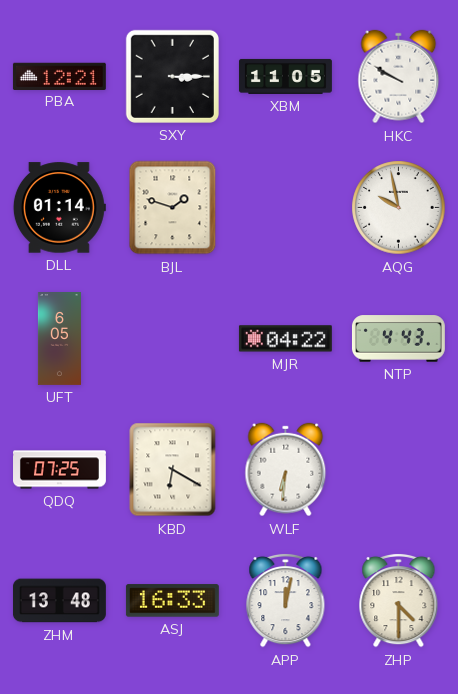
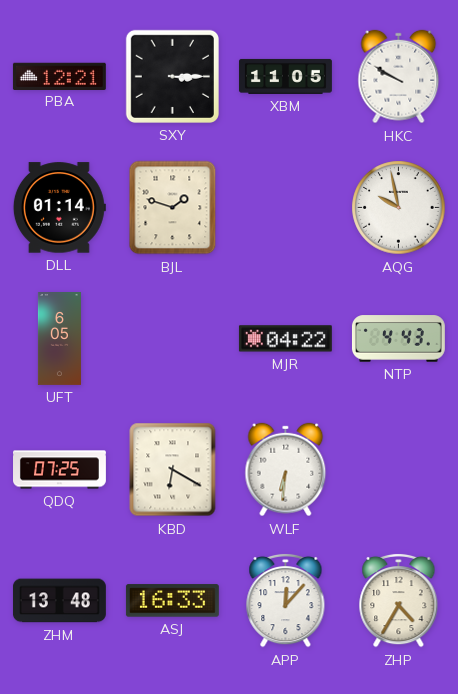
APP: 12:02 -> 12:07
ZHP: 4:30 -> 4:35
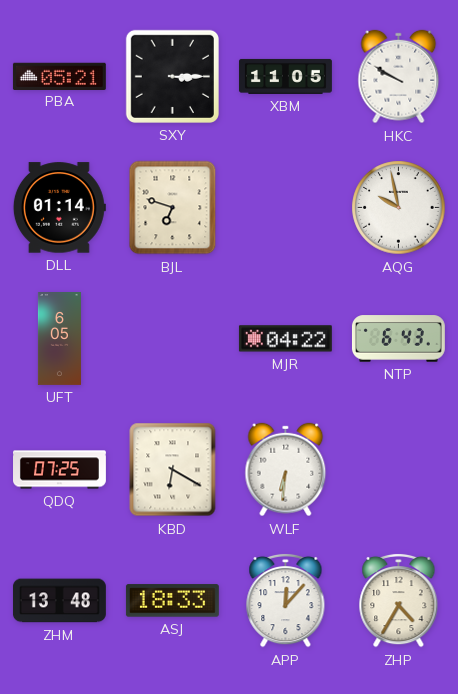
PBA: 12:21 -> 05:21
BJL: 1:48 -> 6:48
NTP: 4:43 -> 6:43
ASJ: 16:33 -> 18:33
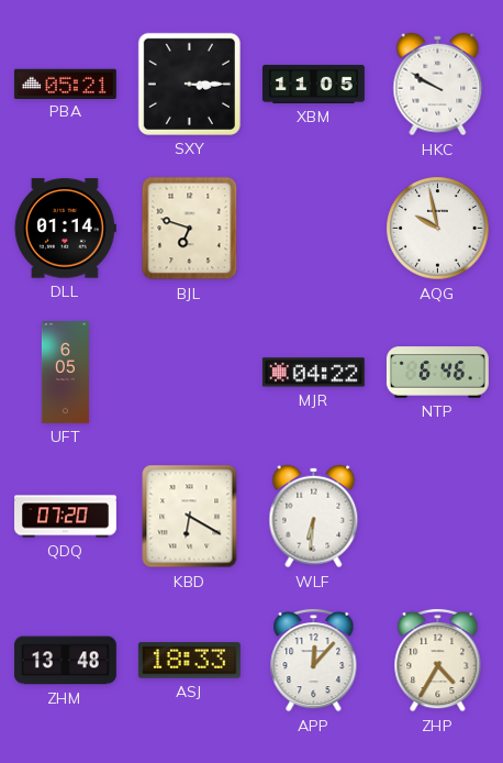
NTP: 6:43 -> 6:46
QDQ: 07:25 -> 07:20
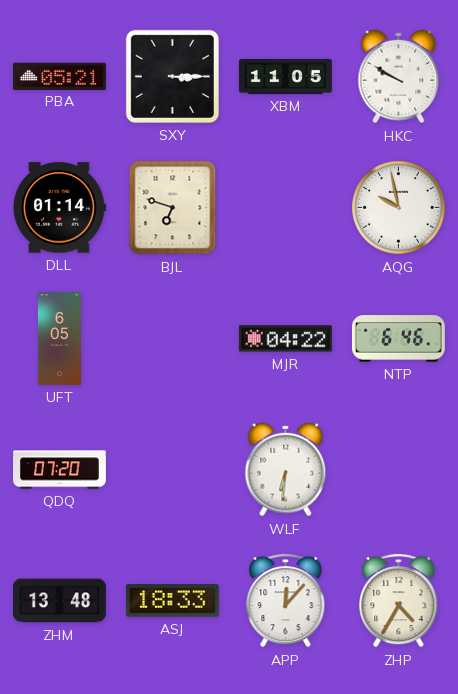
KBD: 6:20 -> none
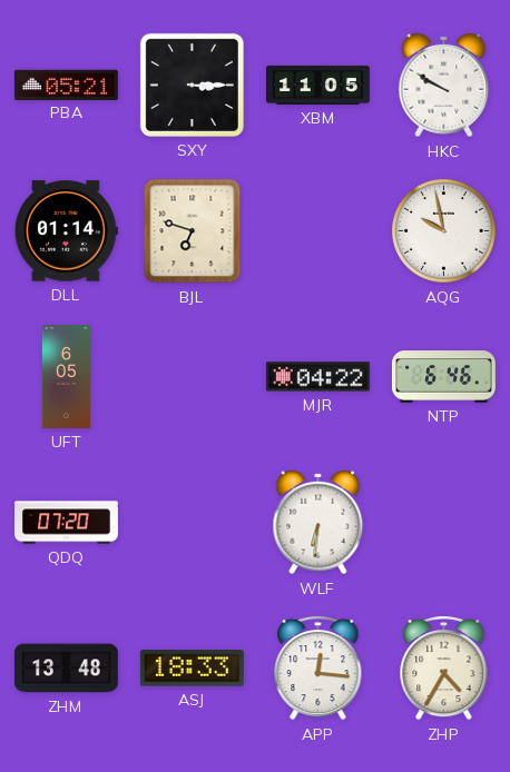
APP: 12:07 -> 12:16
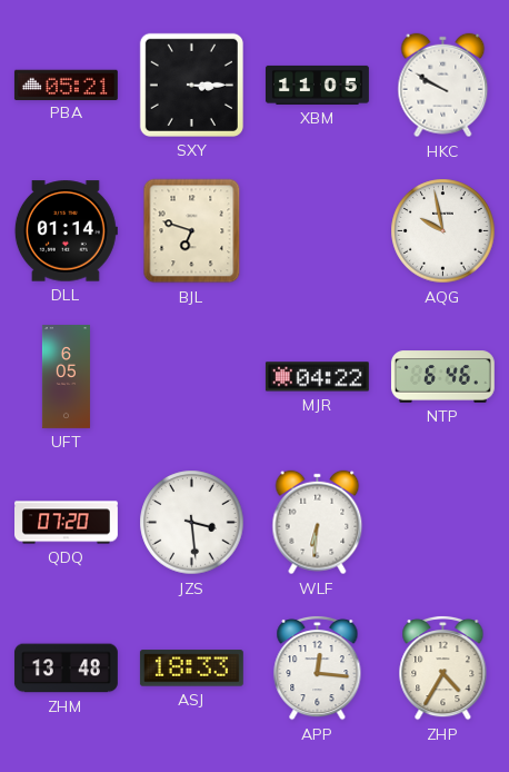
JZS: none -> 3:29
